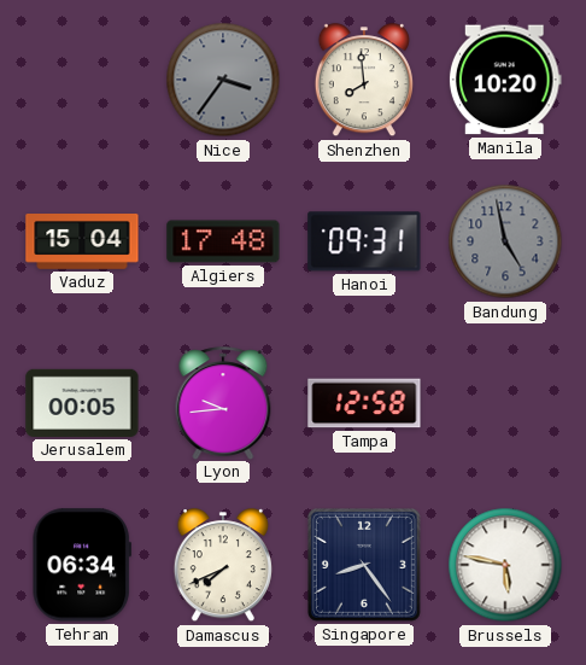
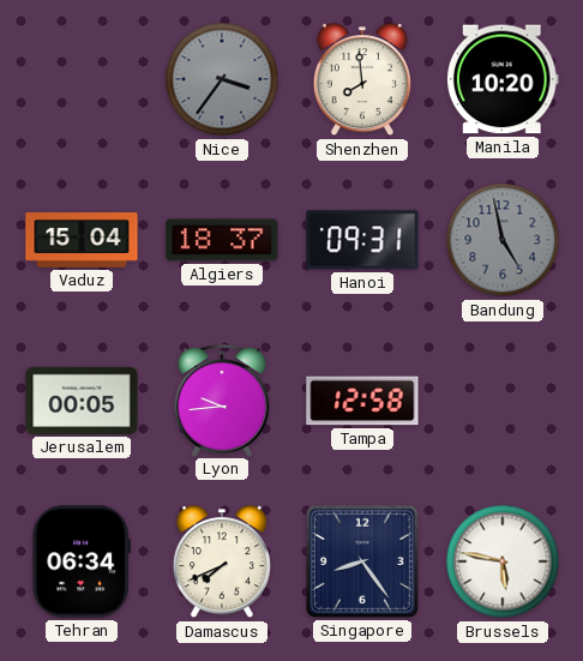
Algiers: 17:48 -> 18:37
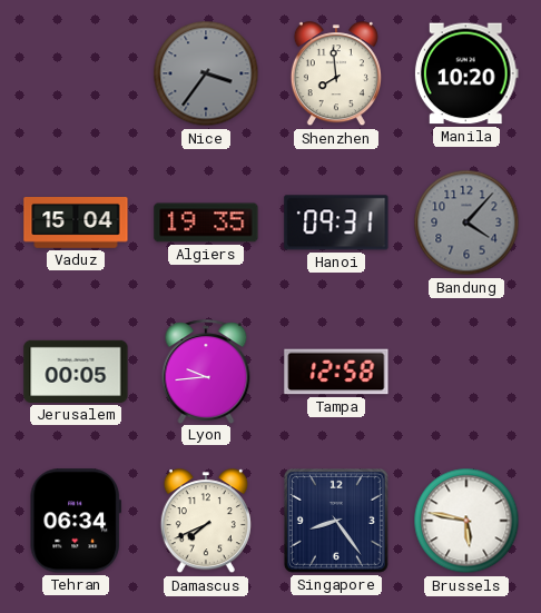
Algiers: 18:37 -> 19:35
Bandung: 4:58 -> 4:07
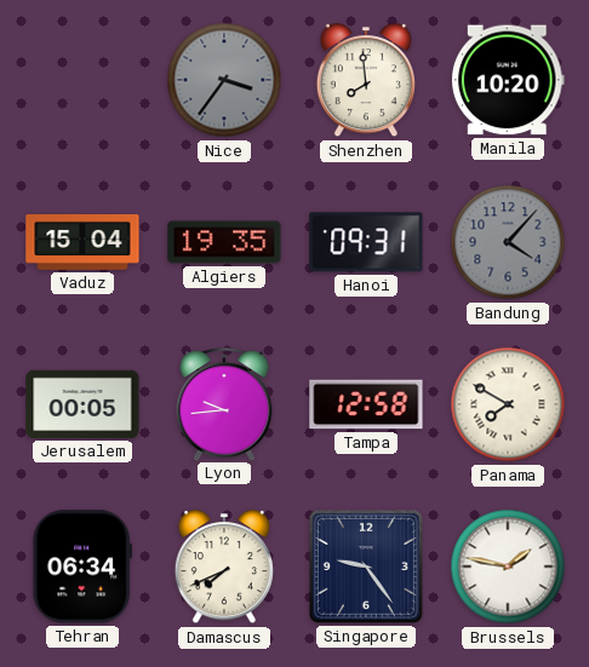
Panama: none -> 7:50
Singapore: 8:24 -> 9:24
Brussels: 5:47 -> 1:47
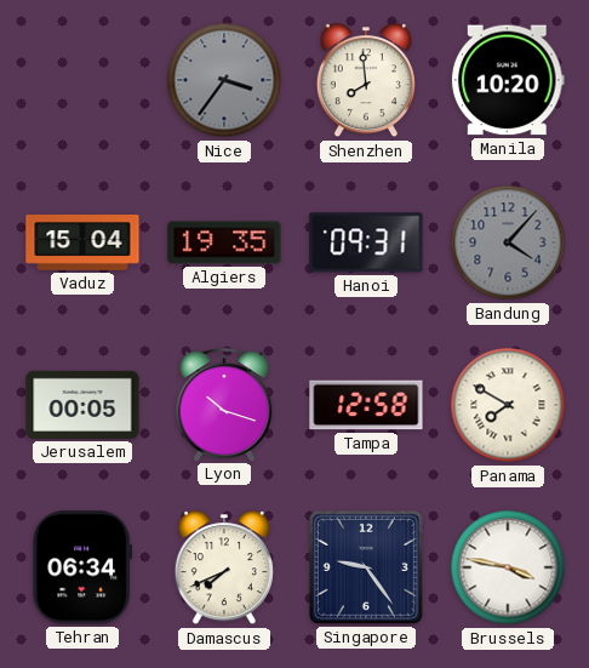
Lyon: 9:44 -> 10:18
Brussels: 1:47 -> 3:47
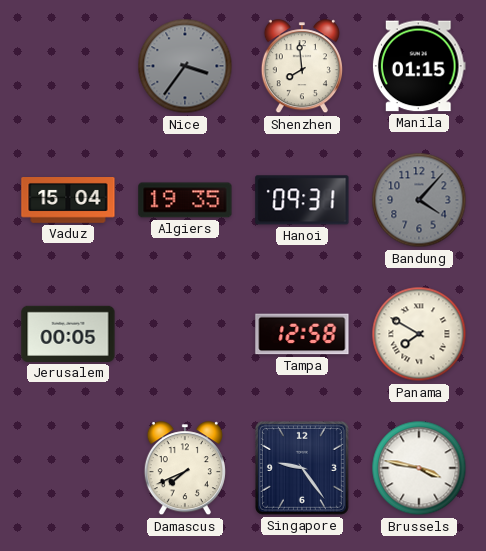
Manila: 10:20 -> 01:15
Lyon: 10:18 -> none
Tehran: 06:34 -> none
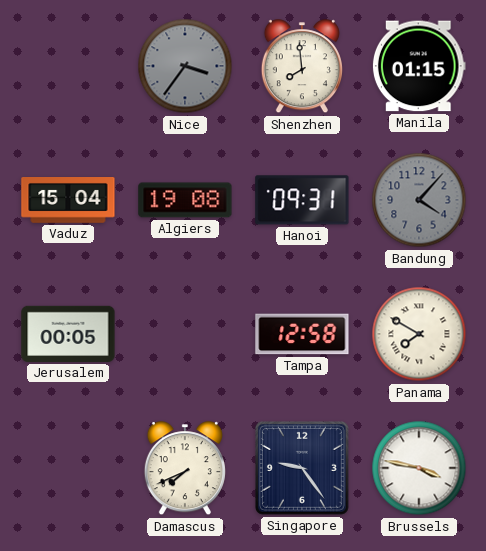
Algiers: 19:35 -> 19:08
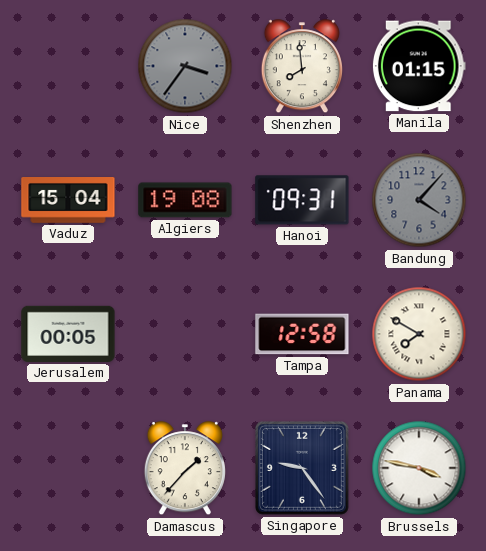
Damascus: 7:41 -> 1:37
